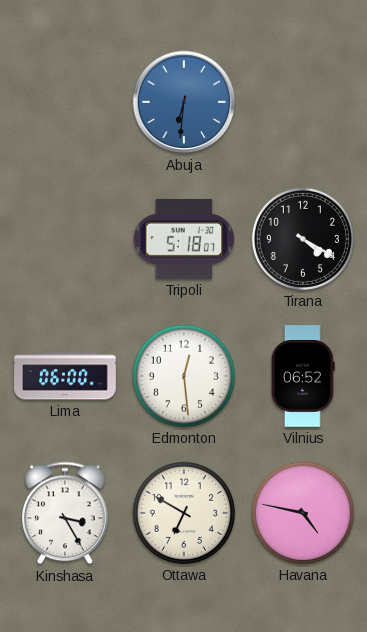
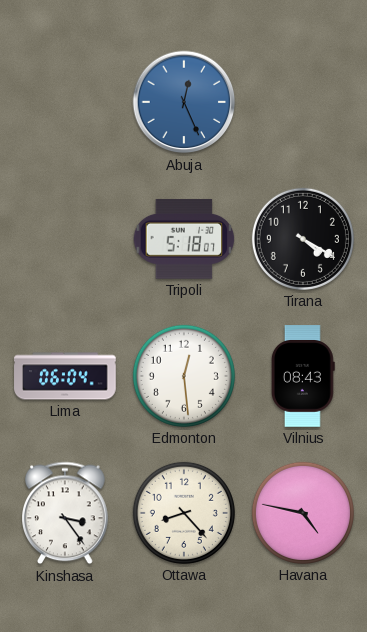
Abuja: 6:31 -> 12:26
Lima: 06:00 -> 06:04
Vilnius: 06:52 -> 08:43
Kinshasa: 3:25 -> 3:24
Ottawa: 6:50 -> 8:23
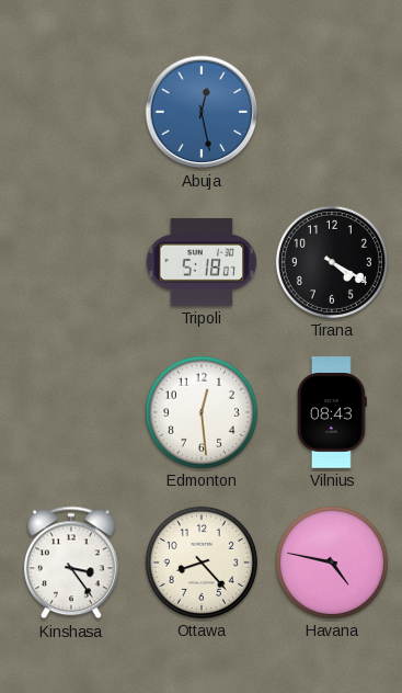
Abuja: 12:26 -> 12:28
Lima: 06:04 -> none
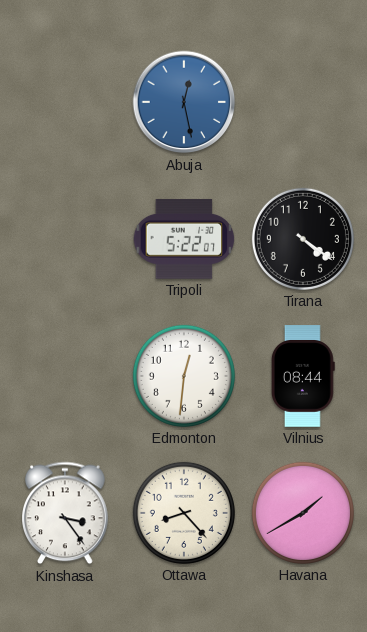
Tripoli: 5:18 -> 5:22
Tirana: 4:20 -> 4:21
Edmonton: 12:29 -> 12:31
Vilnius: 08:43 -> 08:44
Havana: 4:47 -> 1:40
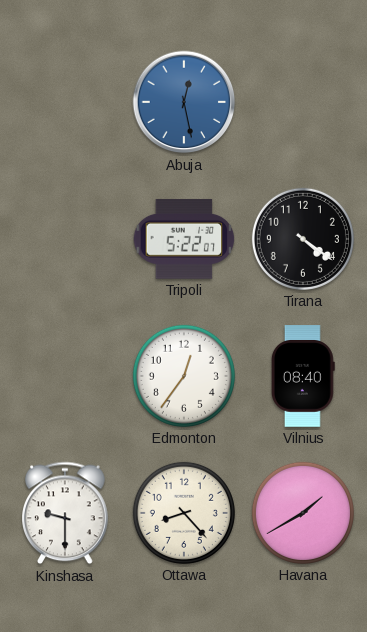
Edmonton: 12:31 -> 12:36
Vilnius: 08:44 -> 08:40
Kinshasa: 3:24 -> 9:30
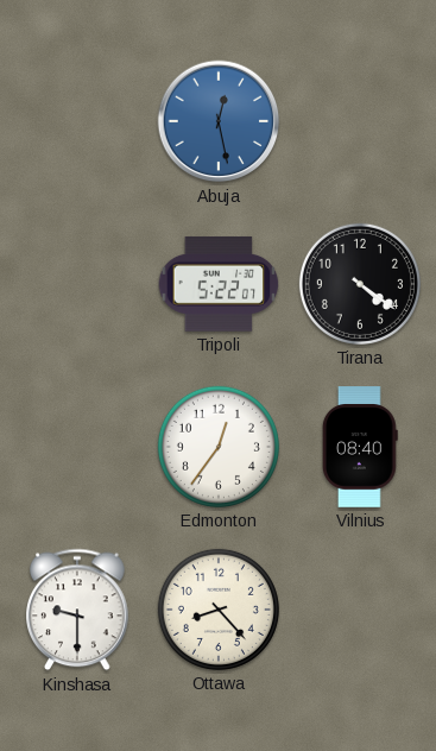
Havana: 1:40 -> none
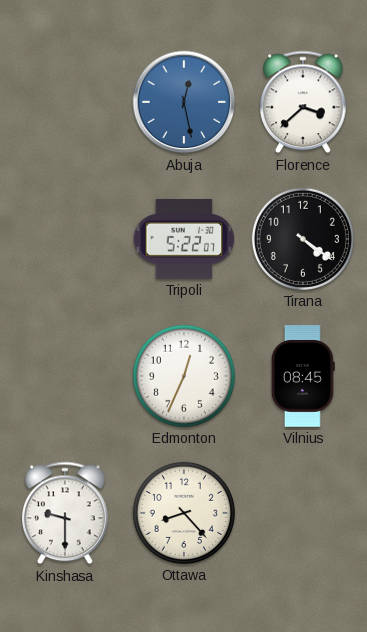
Florence: none -> 3:38
Edmonton: 12:36 -> 12:34
Vilnius: 08:40 -> 08:45
